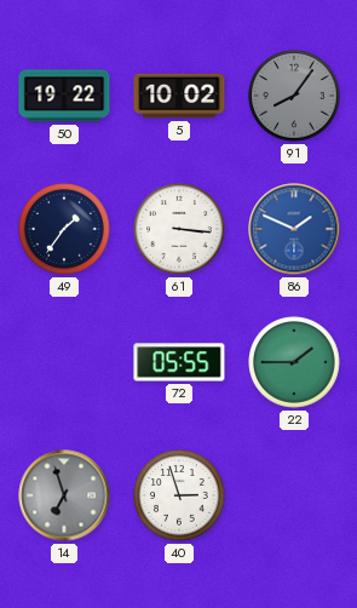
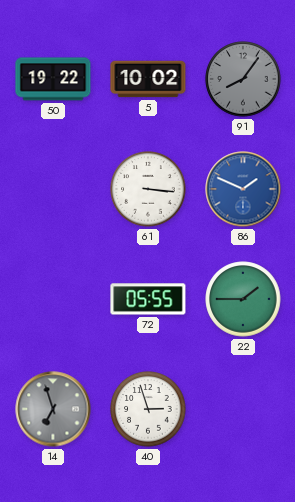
49: 1:36 -> none
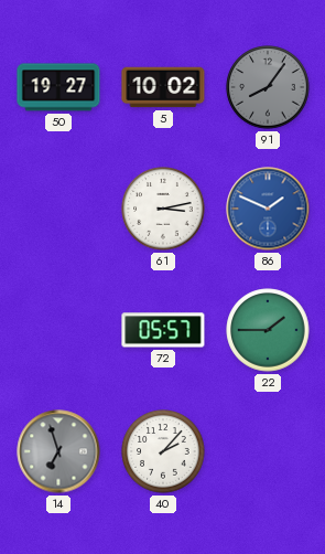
50: 19:22 -> 19:27
61: 3:16 -> 3:13
72: 05:55 -> 05:57
40: 2:57 -> 2:07
